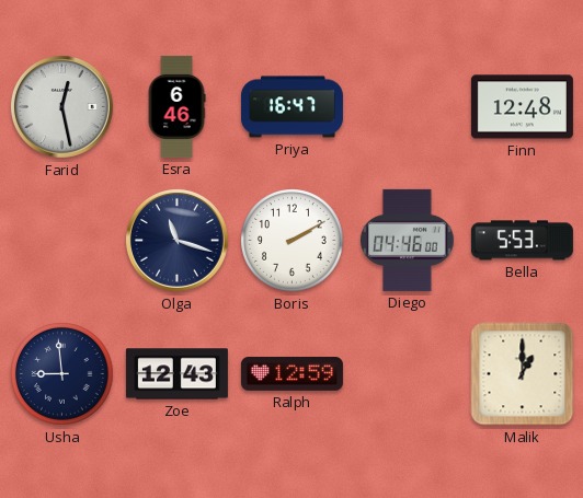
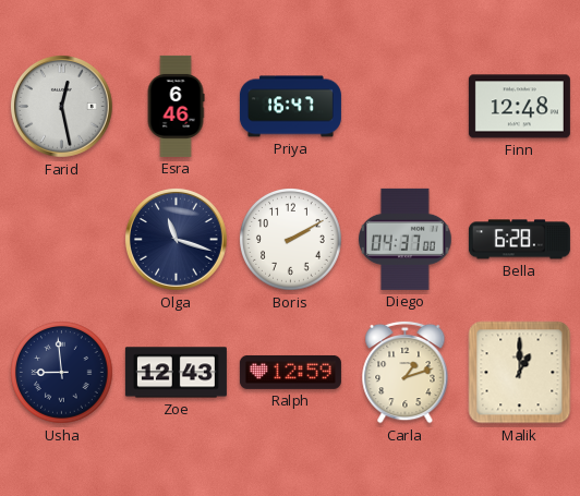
Diego: 04:46 -> 04:37
Bella: 5:53 -> 6:28
Carla: none -> 1:12
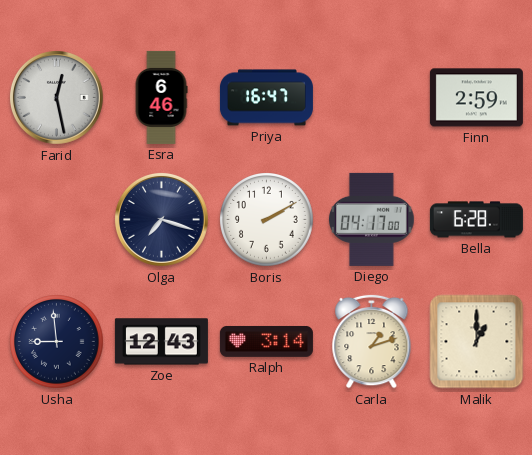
Finn: 12:48 -> 2:59
Olga: 11:18 -> 7:18
Diego: 04:37 -> 04:17
Ralph: 12:59 -> 3:14
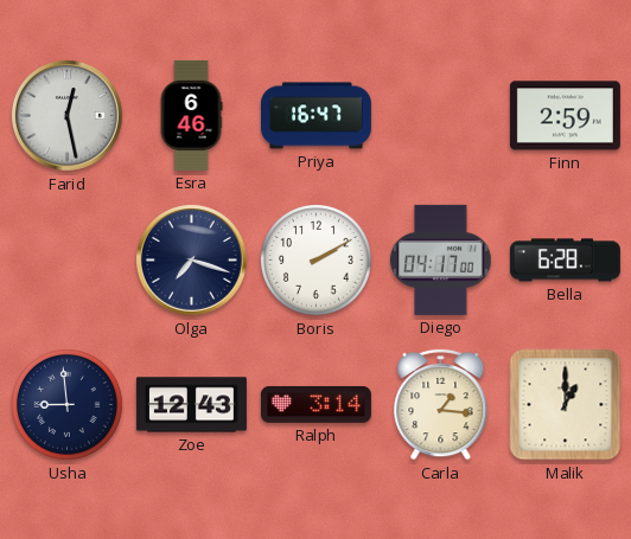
Carla: 1:12 -> 1:16
